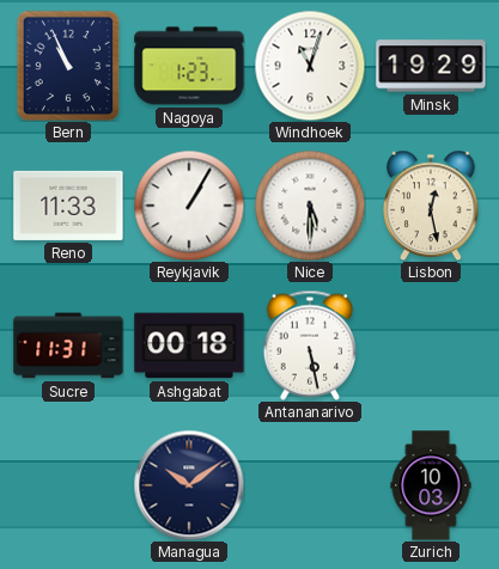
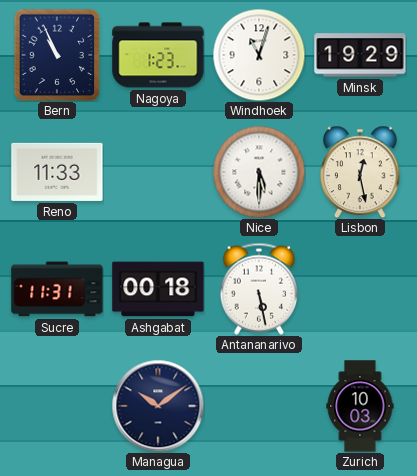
Reykjavik: 1:05 -> none
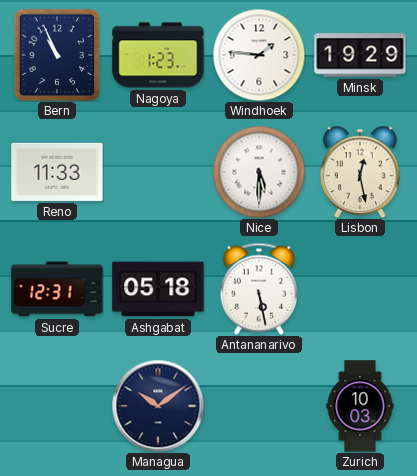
Windhoek: 11:03 -> 1:46
Sucre: 11:31 -> 12:31
Ashgabat: 00:18 -> 05:18
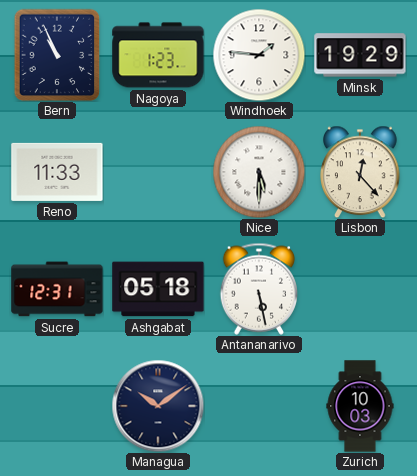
Lisbon: 12:28 -> 12:23
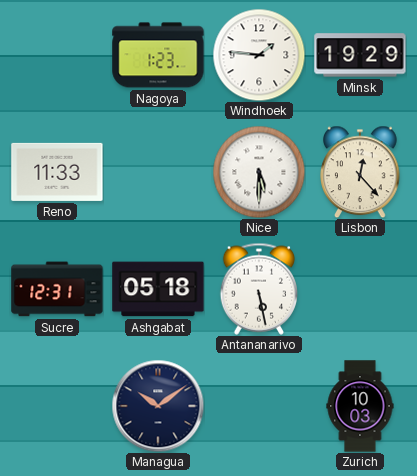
Bern: 10:56 -> none
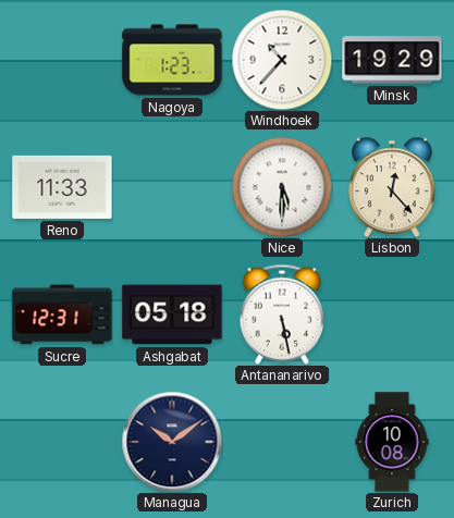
Windhoek: 1:46 -> 10:37
Zurich: 10:03 -> 10:08
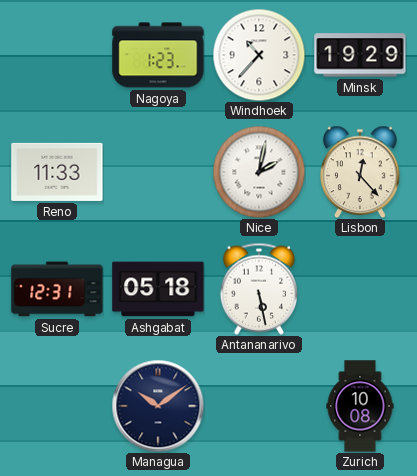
Nice: 5:30 -> 2:02
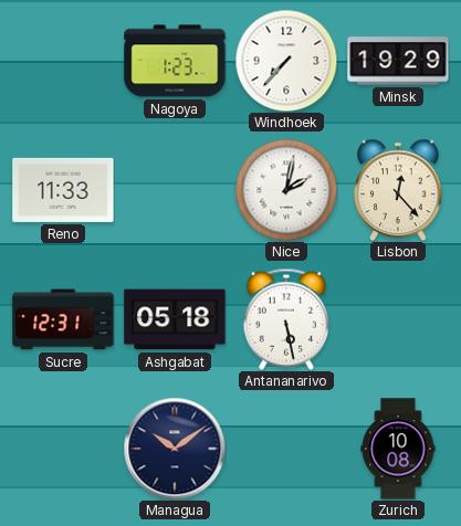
Windhoek: 10:37 -> 7:37
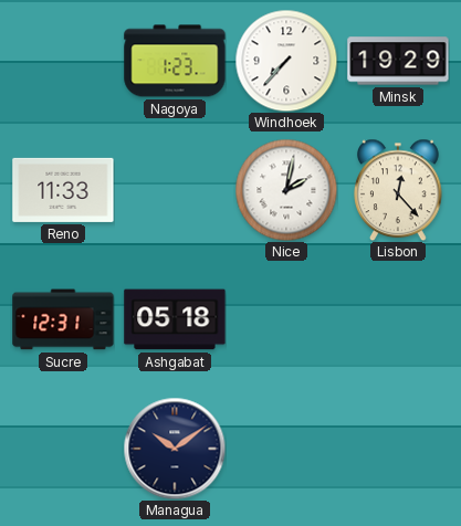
Antananarivo: 5:28 -> none
Zurich: 10:08 -> none
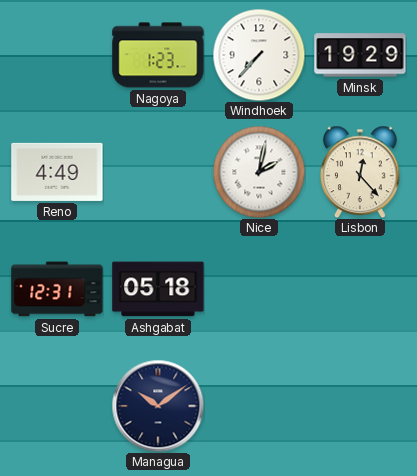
Reno: 11:33 -> 4:49
